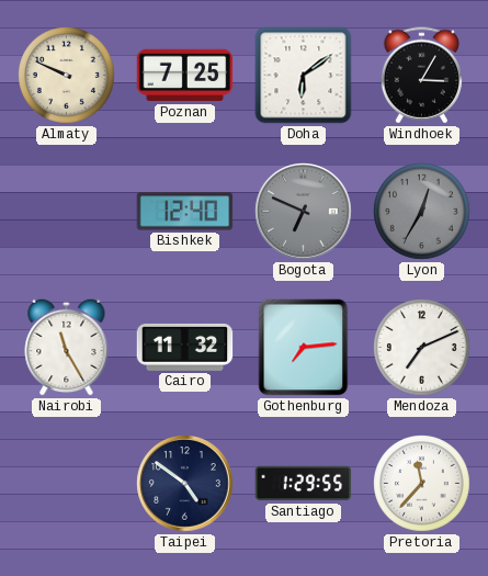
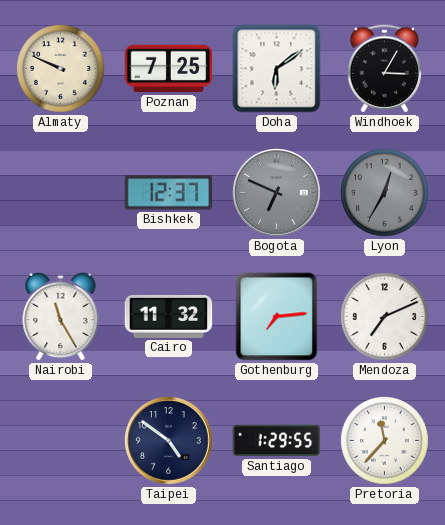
Bishkek: 12:40 -> 12:37
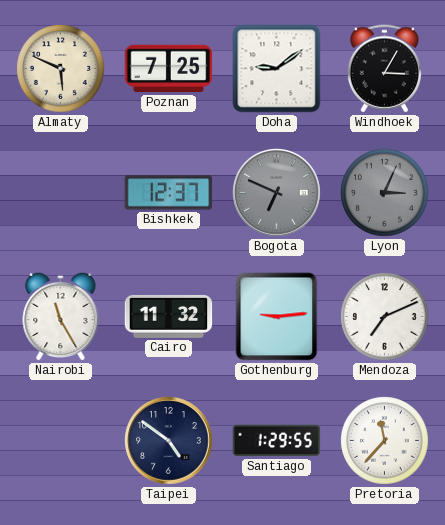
Almaty: 9:49 -> 5:49
Doha: 6:09 -> 9:09
Lyon: 12:35 -> 3:04
Gothenburg: 7:14 -> 9:14
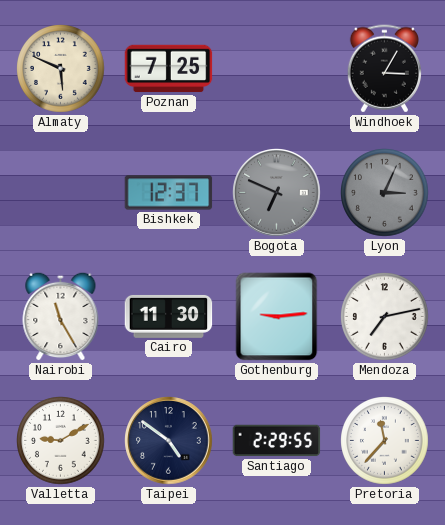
Doha: 9:09 -> none
Cairo: 11:32 -> 11:30
Mendoza: 7:11 -> 7:13
Valletta: none -> 9:10
Santiago: 1:29 -> 2:29
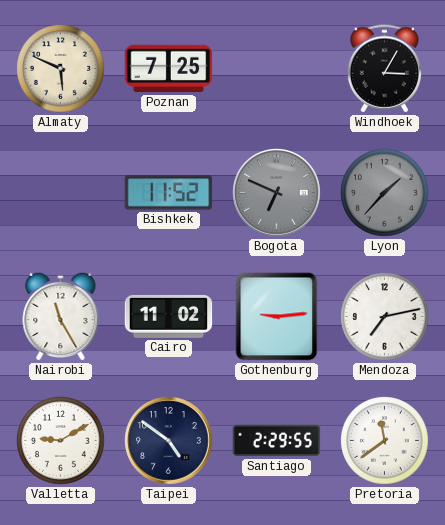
Bishkek: 12:37 -> 11:52
Lyon: 3:04 -> 1:37
Cairo: 11:30 -> 11:02
Pretoria: 11:37 -> 11:39
